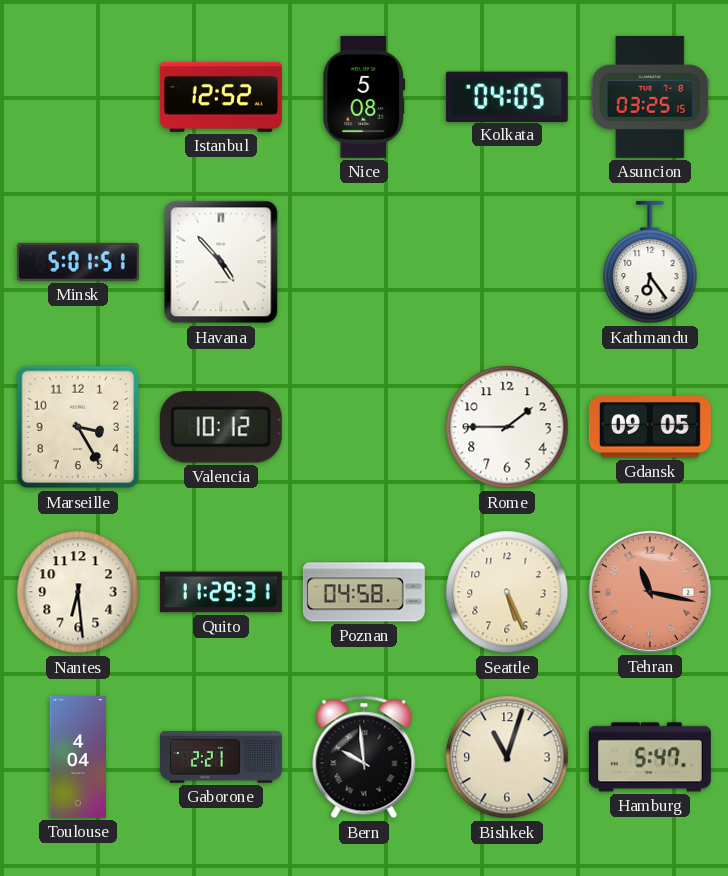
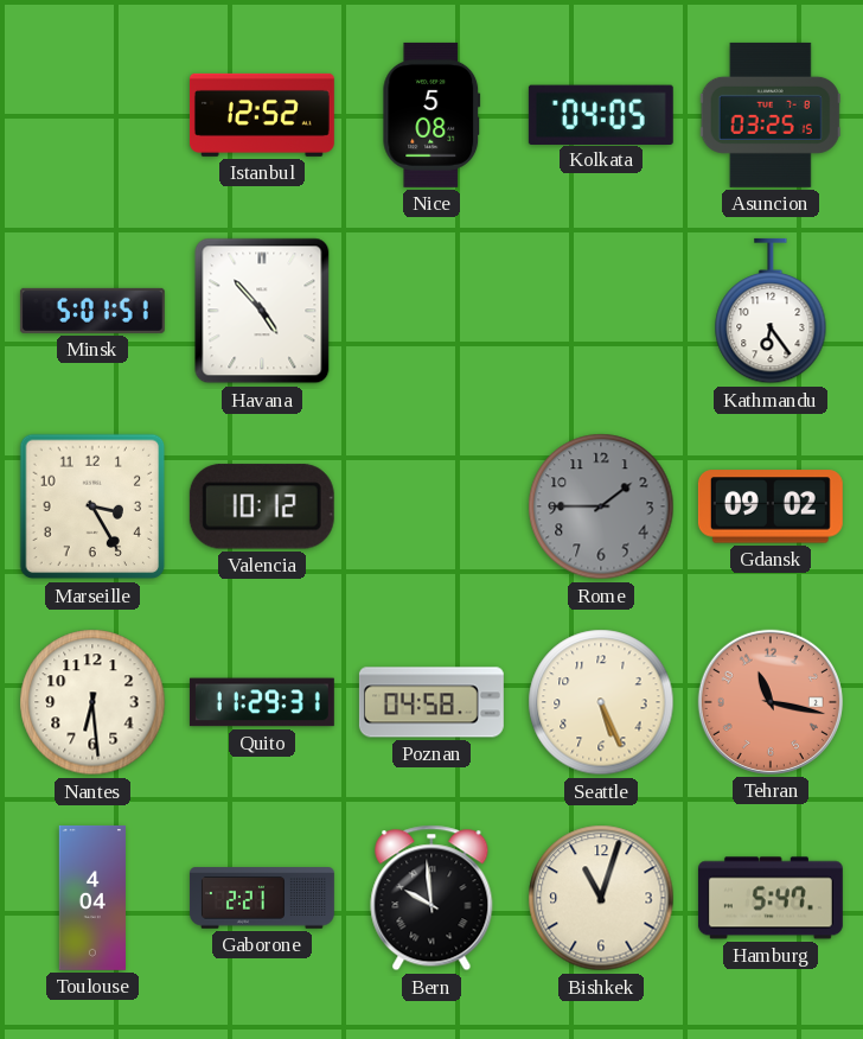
Rome dial: white -> grey
Gdansk: 09:05 -> 09:02
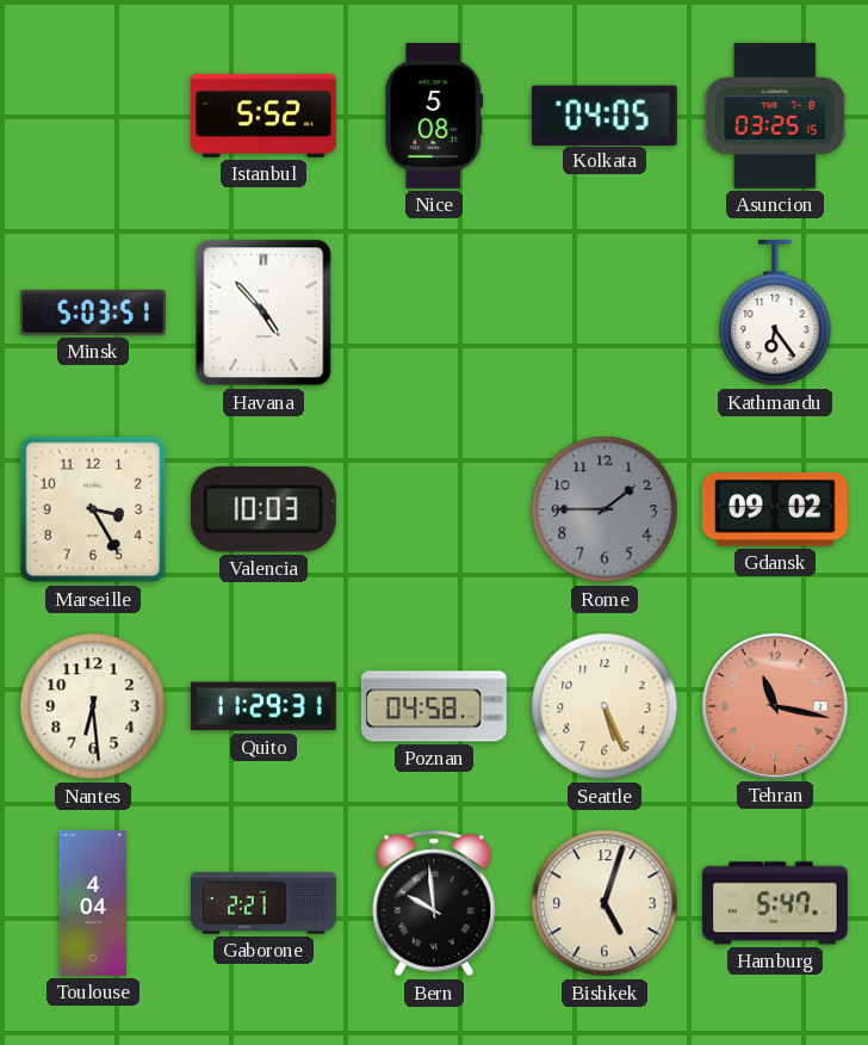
Istanbul: 12:52 -> 5:52
Minsk: 5:01 -> 5:03
Valencia: 10:12 -> 10:03
Bishkek: 11:03 -> 5:03
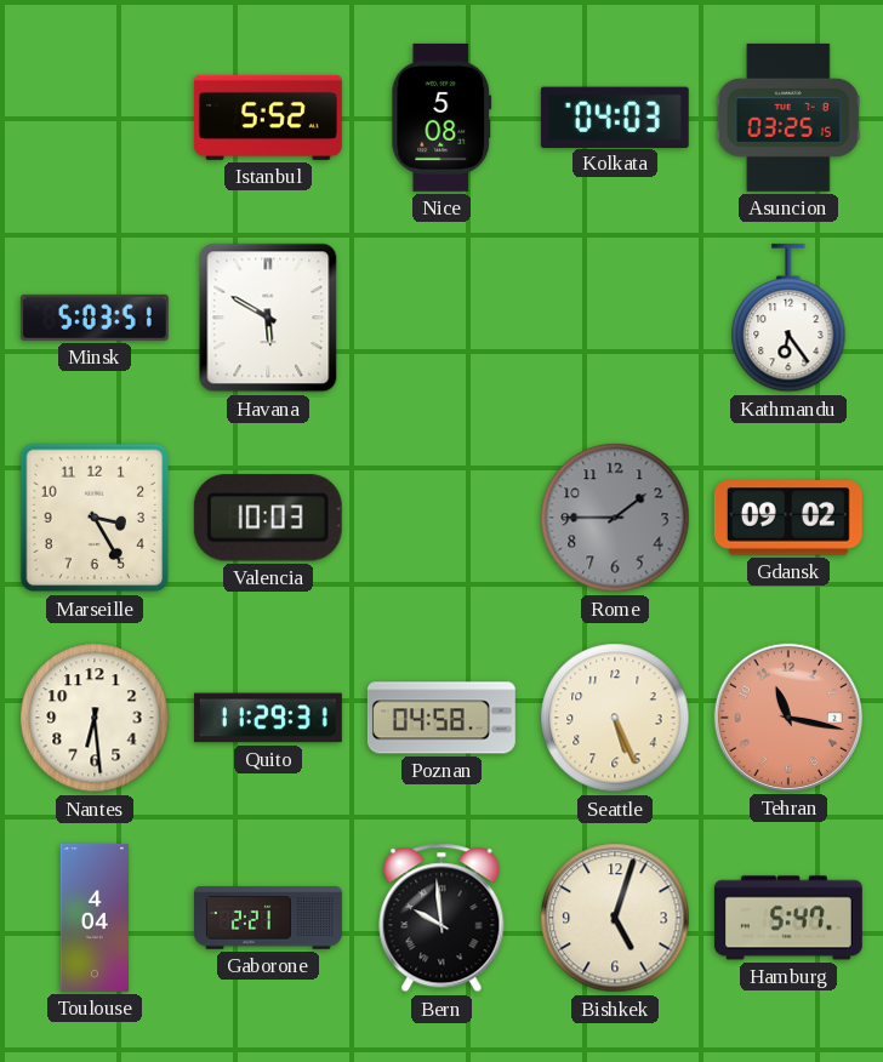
Kolkata: 04:05 -> 04:03
Havana: 4:53 -> 5:50
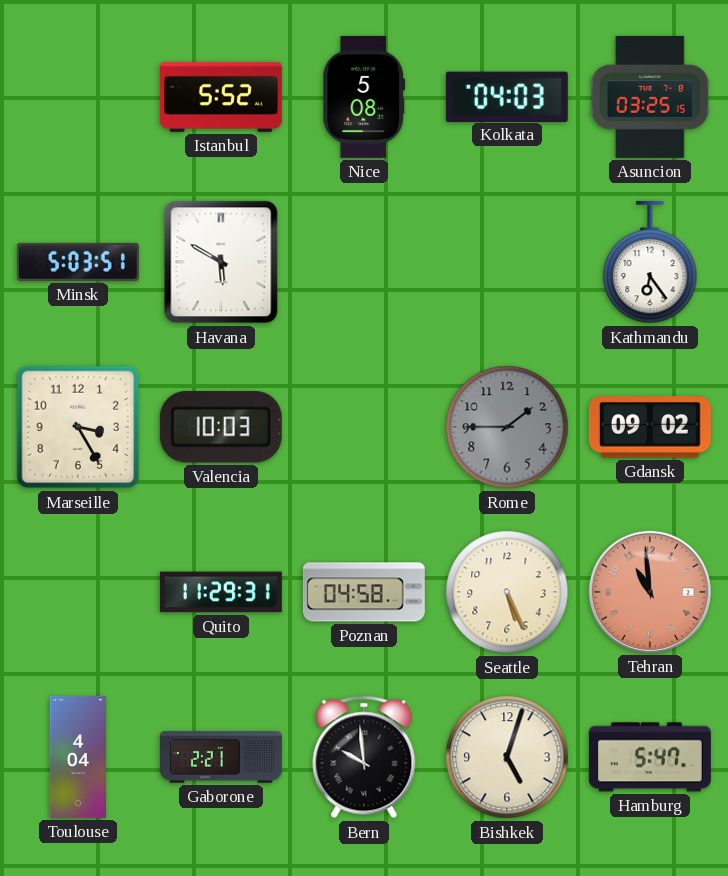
Nantes: 6:29 -> none
Tehran: 11:17 -> 10:59
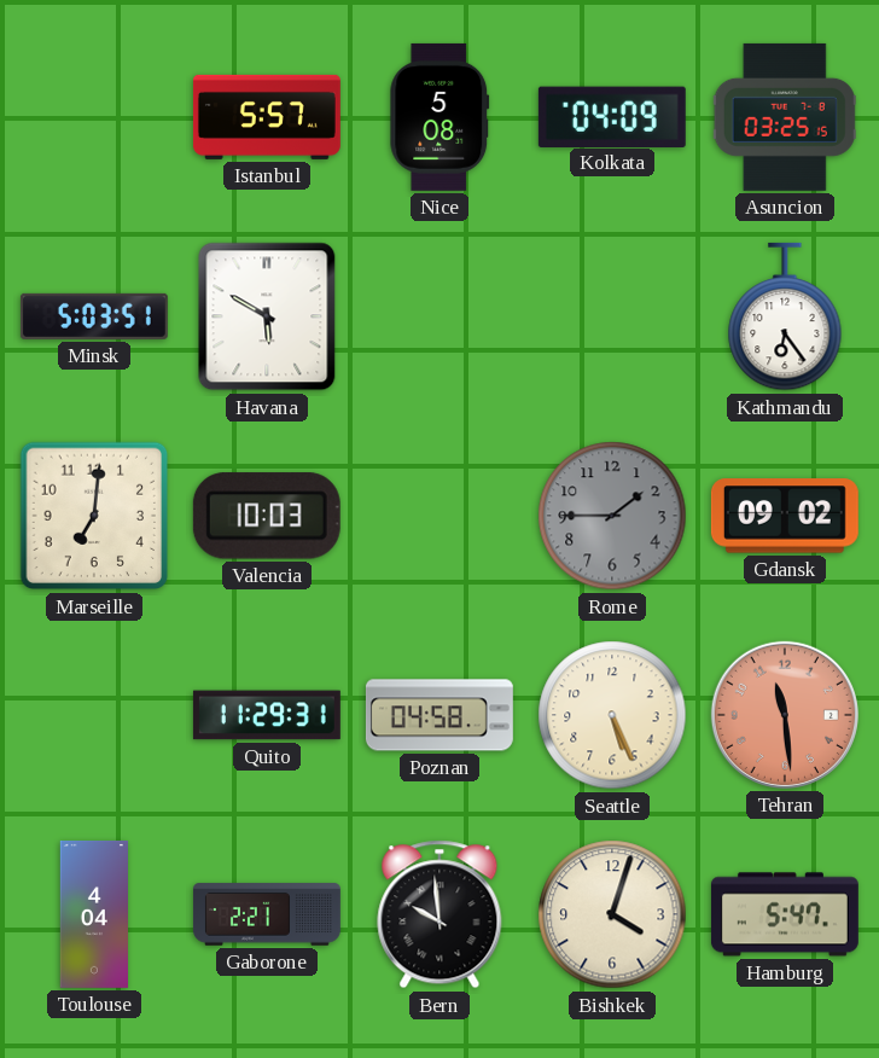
Istanbul: 5:52 -> 5:57
Kolkata: 04:03 -> 04:09
Marseille: 3:25 -> 7:01
Tehran: 10:59 -> 11:29
Bishkek: 5:03 -> 4:03
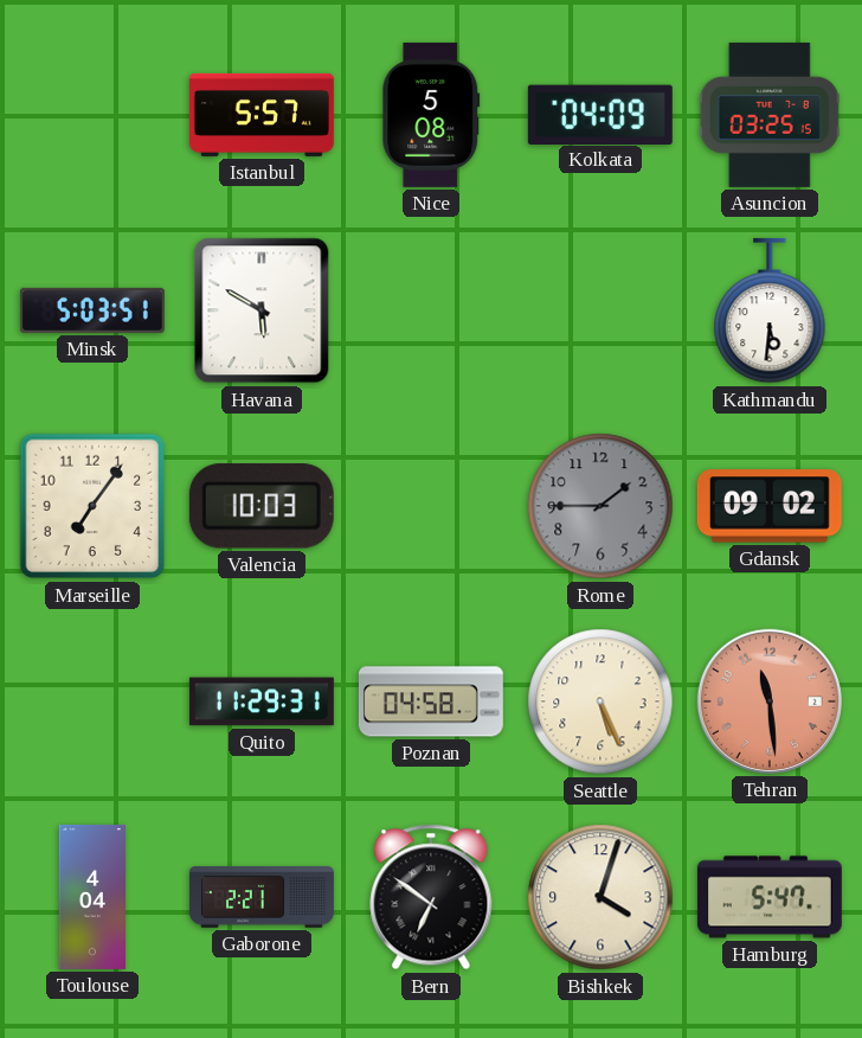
Kathmandu: 6:24 -> 5:31
Marseille: 7:01 -> 7:06
Bern: 9:59 -> 6:51
